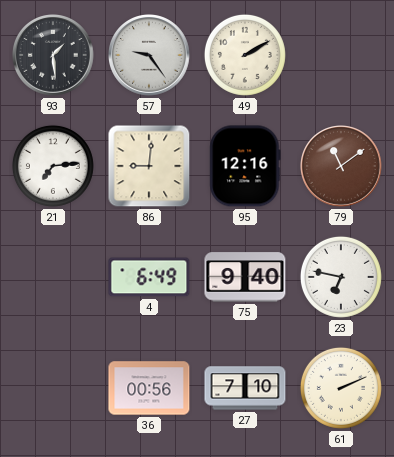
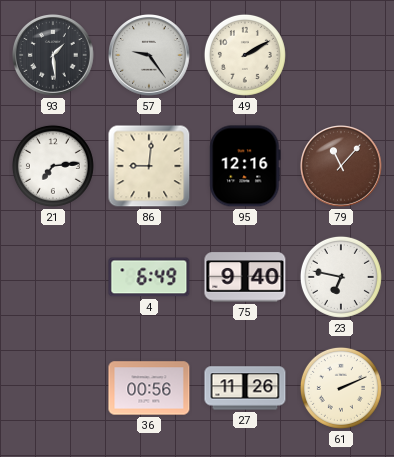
79: 11:09 -> 11:07
27: 7:10 -> 11:26
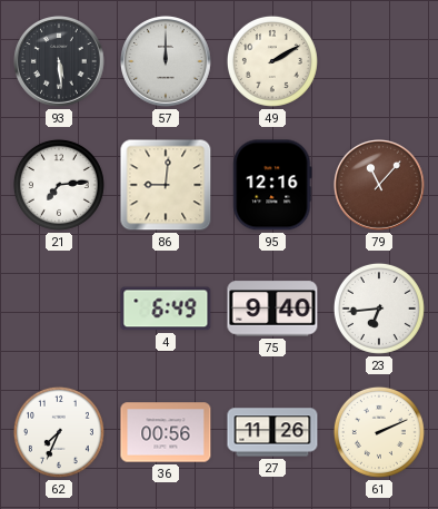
93: 1:29 -> 5:29
57: 9:24 -> 12:00
23: 6:47 -> 6:44
62: none -> 7:34
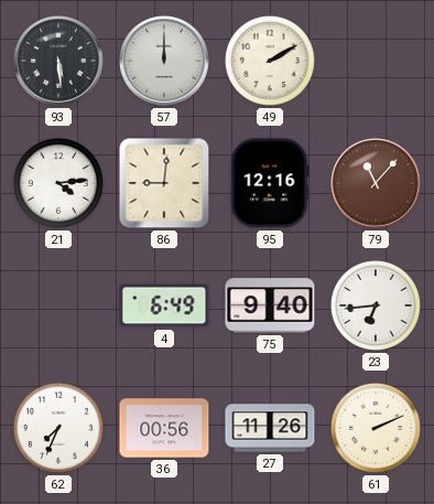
21: 7:14 -> 4:14
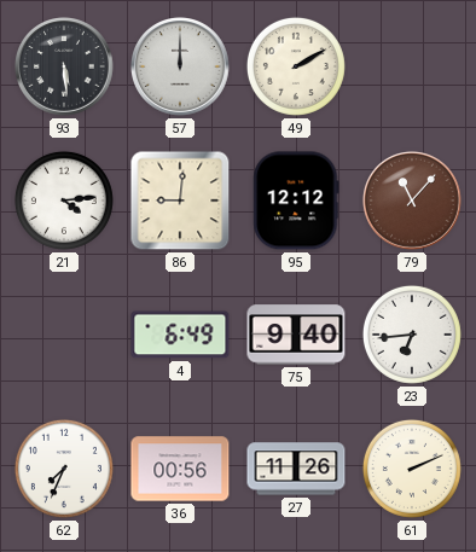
95: 12:16 -> 12:12
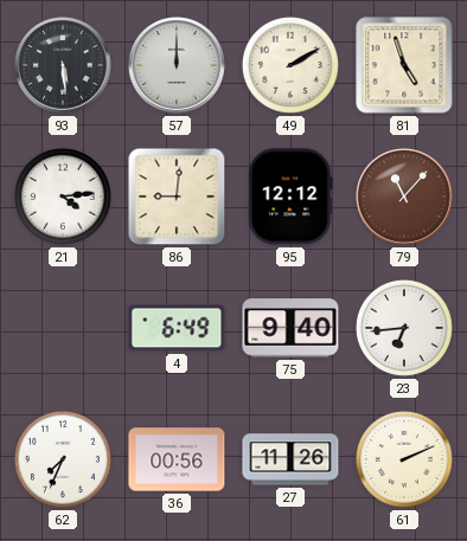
81: none -> 4:57
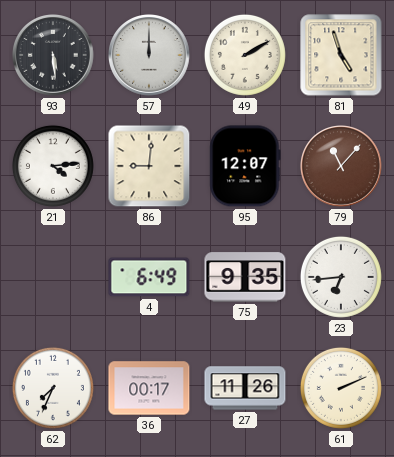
95: 12:12 -> 12:07
75: 9:40 -> 9:35
36: 00:56 -> 00:17
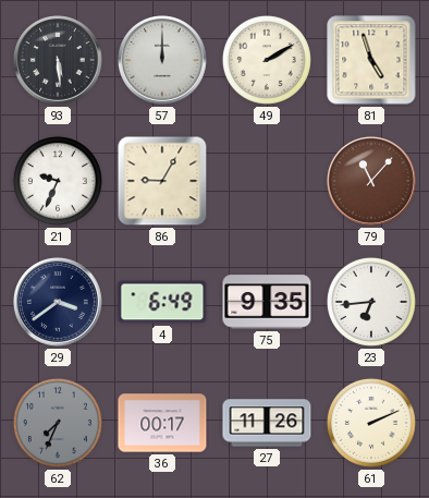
21: 4:14 -> 9:34
86: 9:01 -> 9:05
95: 12:07 -> none
29: none -> 3:39
62 dial: white -> grey
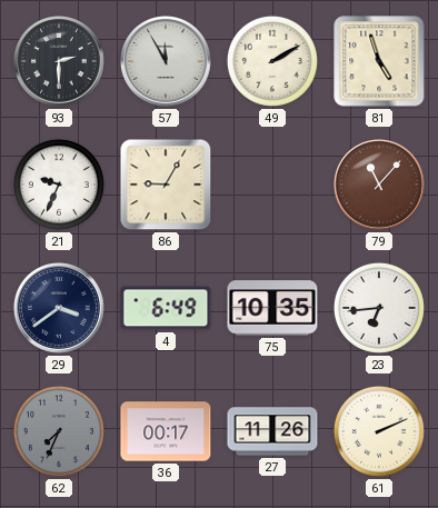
93: 5:29 -> 2:30
57: 12:00 -> 11:55
75: 9:35 -> 10:35
